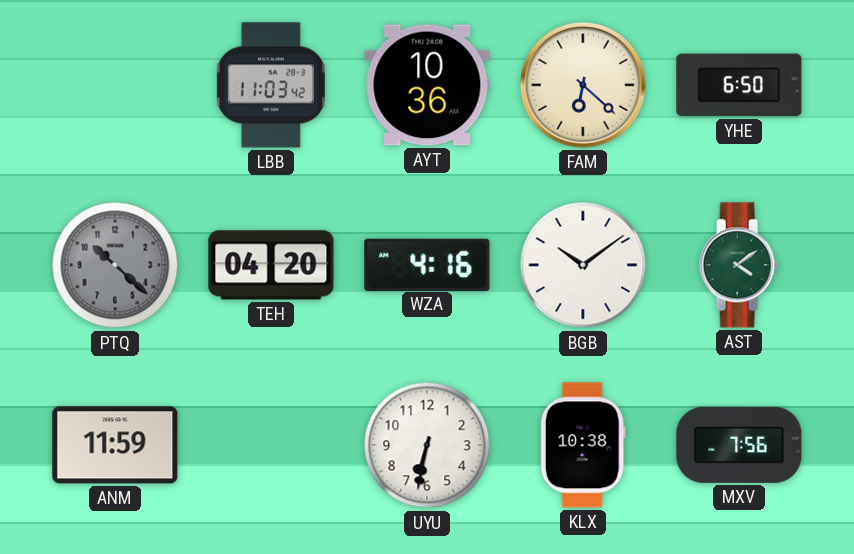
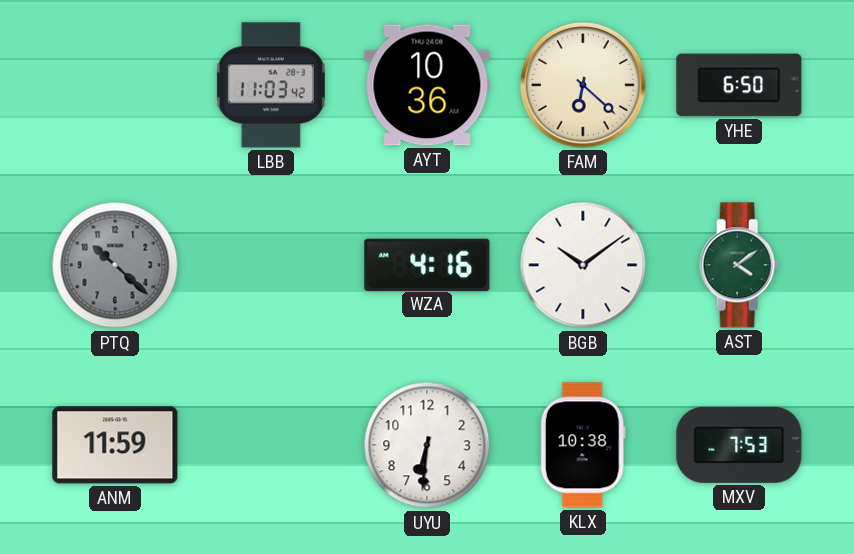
TEH: 04:20 -> none
UYU: 6:32 -> 6:31
MXV: 7:56 -> 7:53
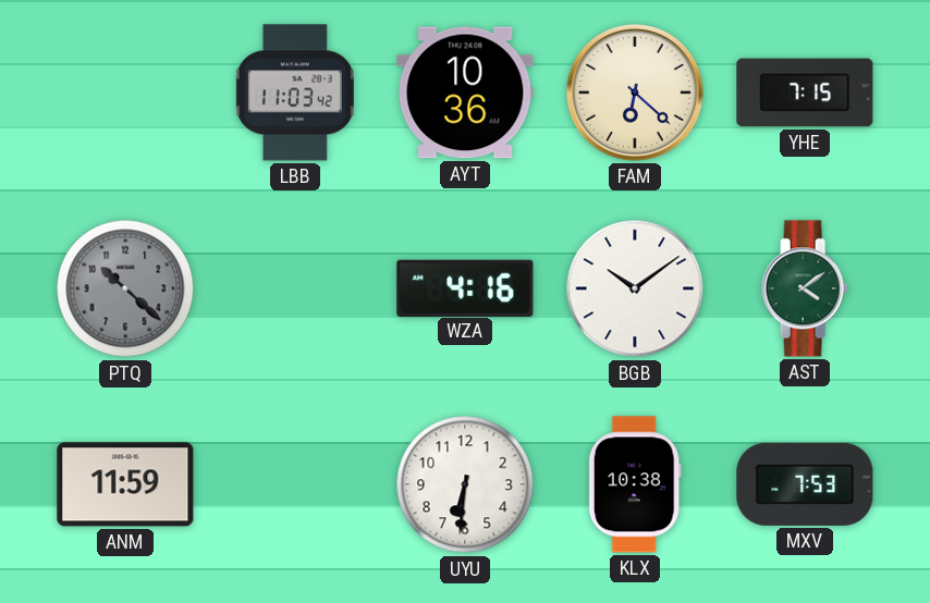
YHE: 6:50 -> 7:15
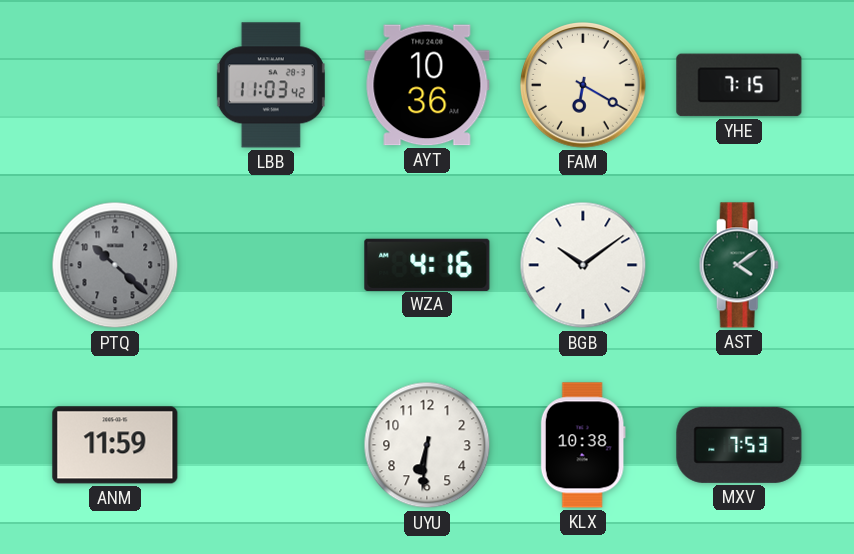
FAM: 6:22 -> 6:20
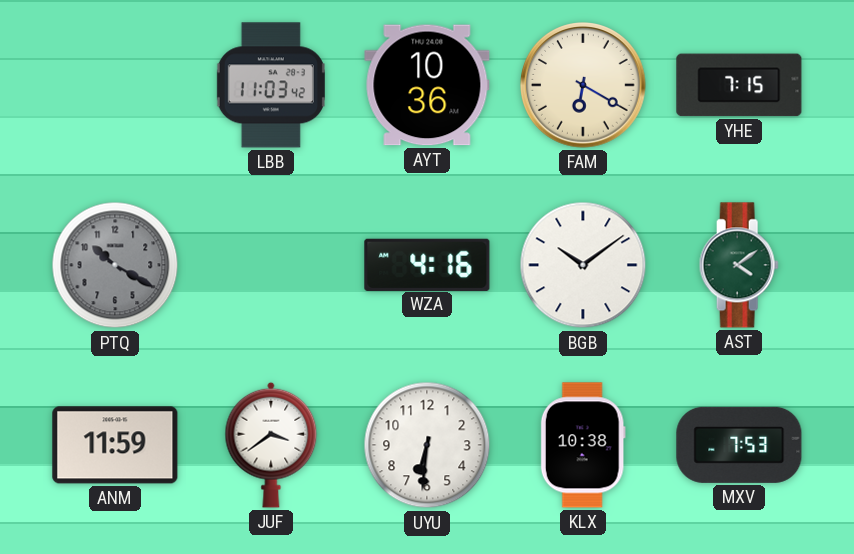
PTQ: 10:22 -> 10:20
JUF: none -> 3:39
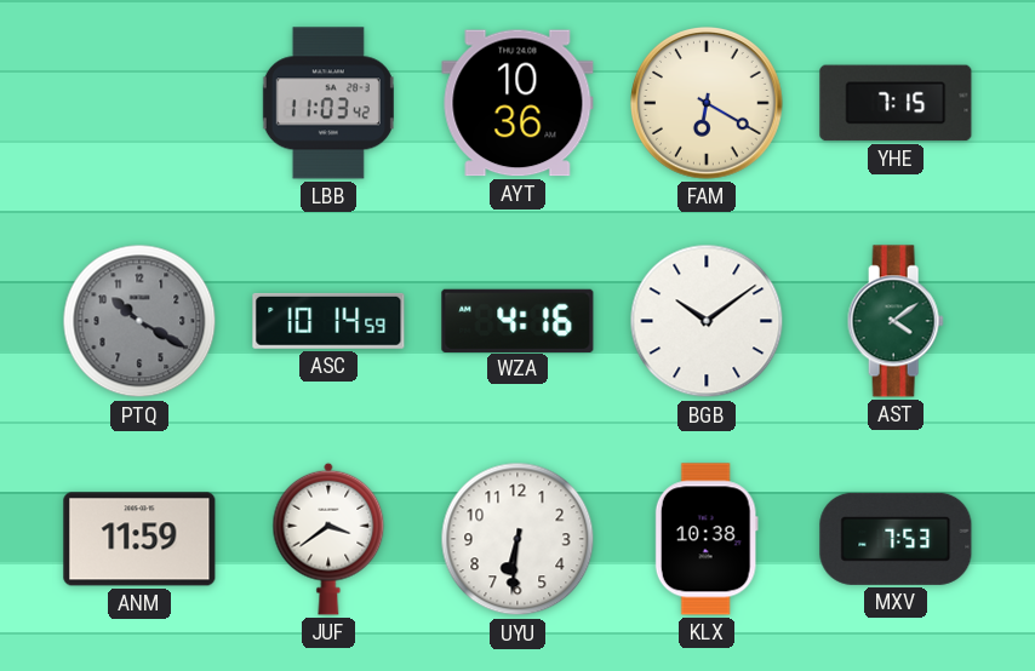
ASC: none -> 10:14
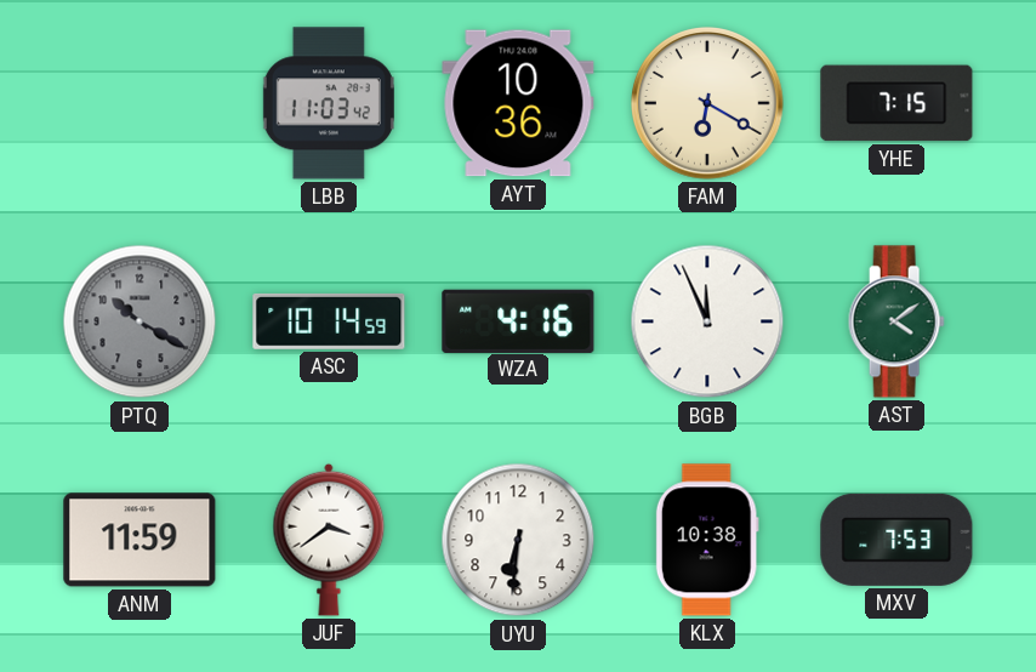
BGB: 10:09 -> 11:56
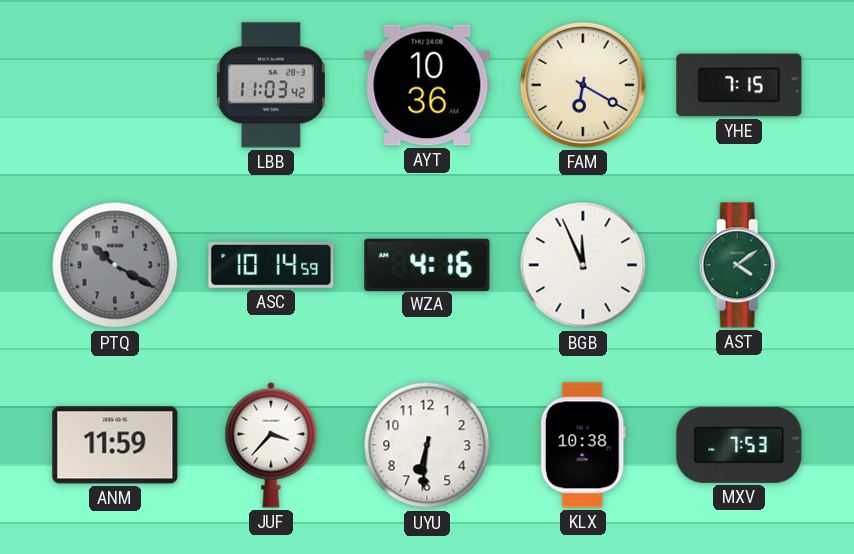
JUF: 3:39 -> 3:37
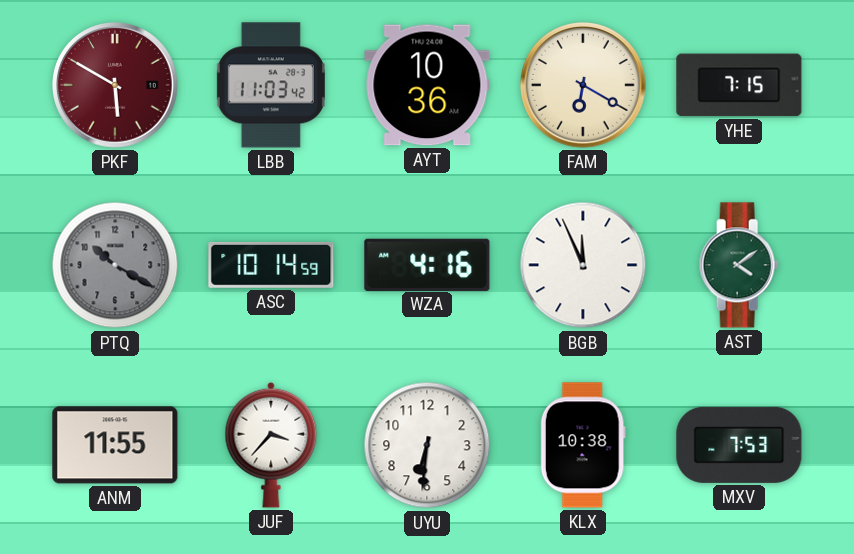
PKF: none -> 5:50
ANM: 11:59 -> 11:55
